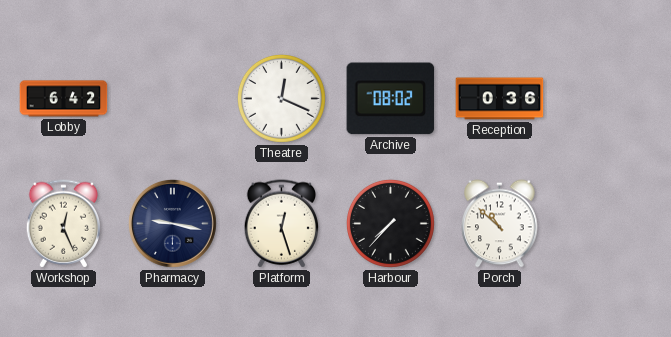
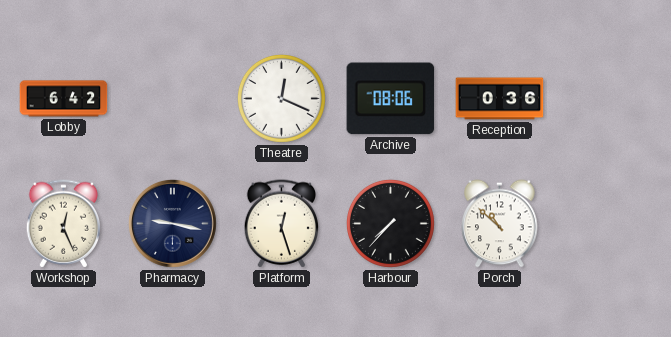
Archive: 08:02 -> 08:06
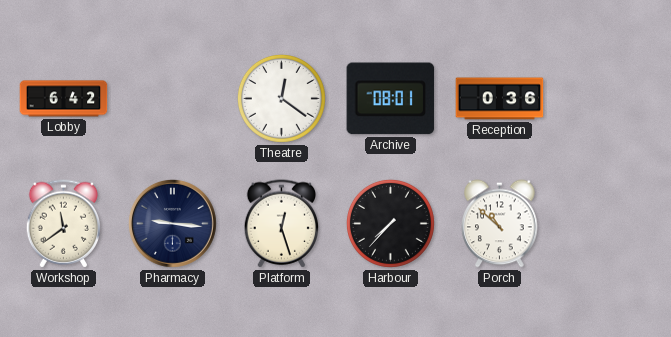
Theatre: 12:19 -> 12:21
Archive: 08:06 -> 08:01
Workshop: 12:26 -> 11:39
Pharmacy: 9:17 -> 9:16
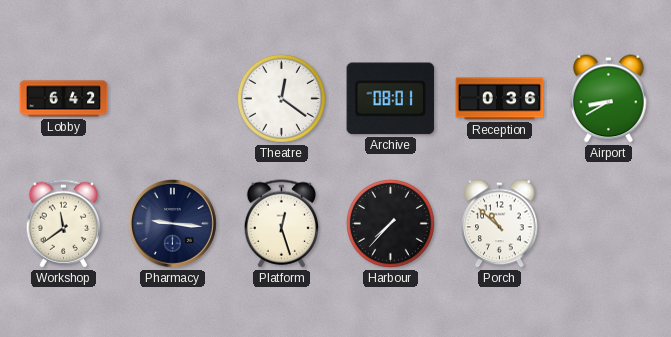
Airport: none -> 8:40
